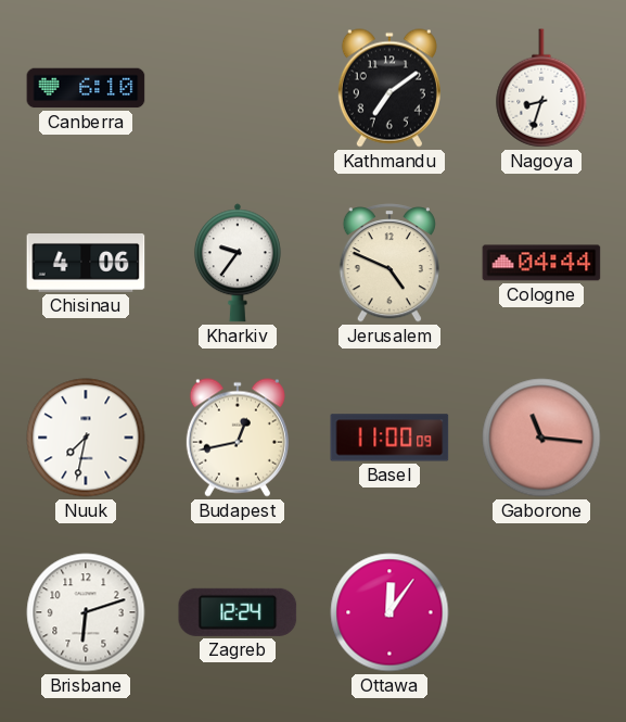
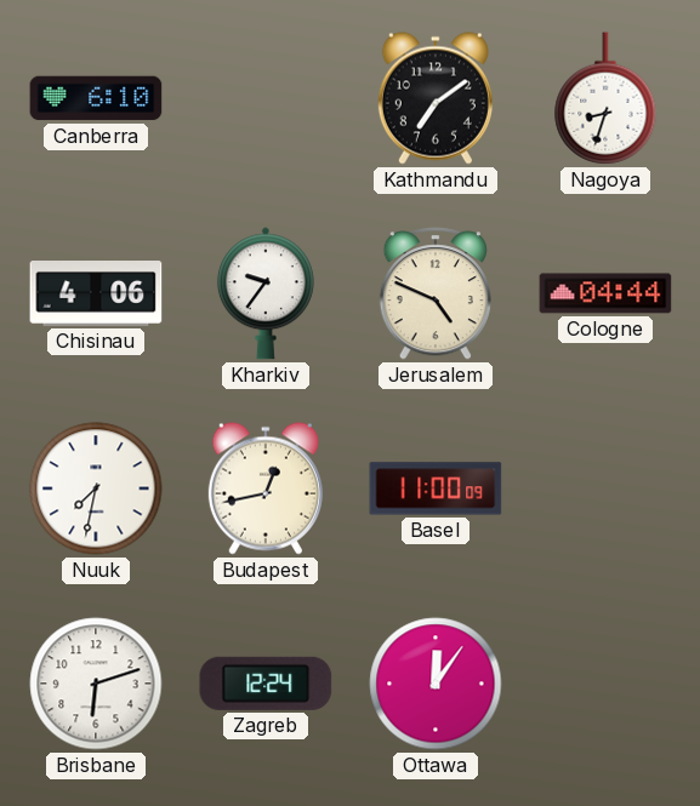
Gaborone: 11:16 -> none
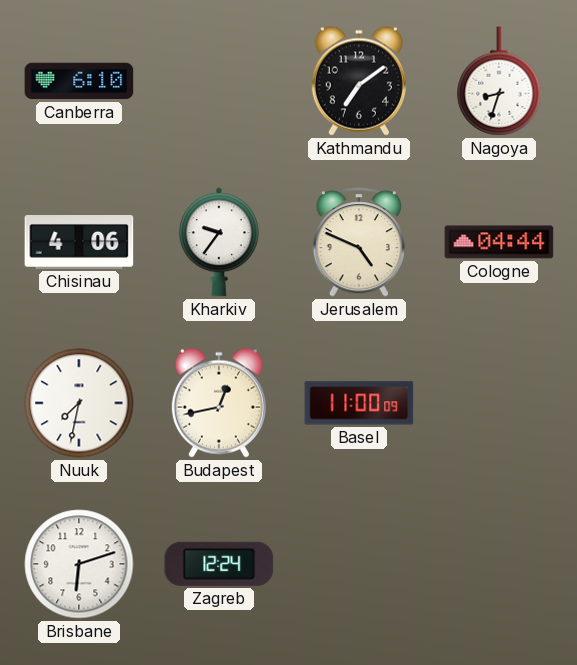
Ottawa: 12:06 -> none
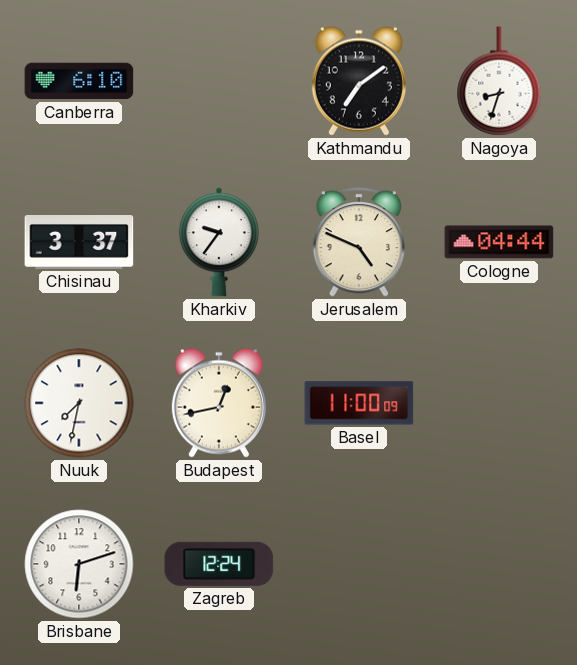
Chisinau: 4:06 -> 3:37
